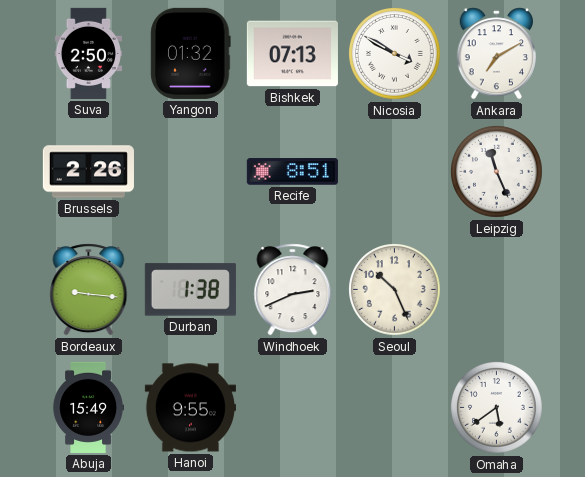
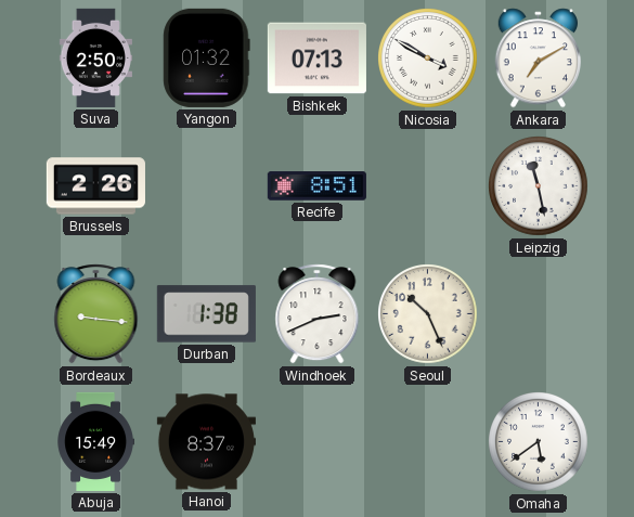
Leipzig: 11:26 -> 11:28
Hanoi: 9:55 -> 8:37
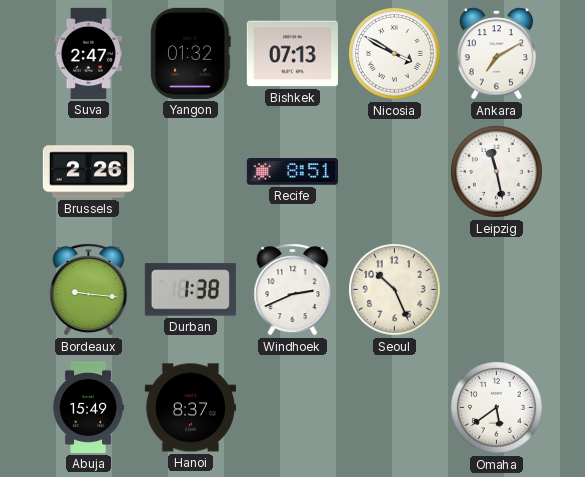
Suva: 2:50 -> 2:47
